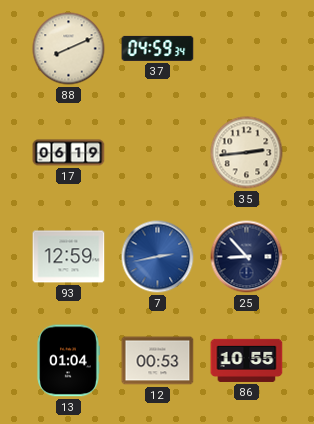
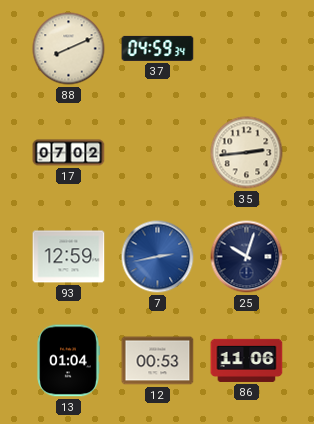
17: 06:19 -> 07:02
25: 8:53 -> 10:03
86: 10:55 -> 11:06
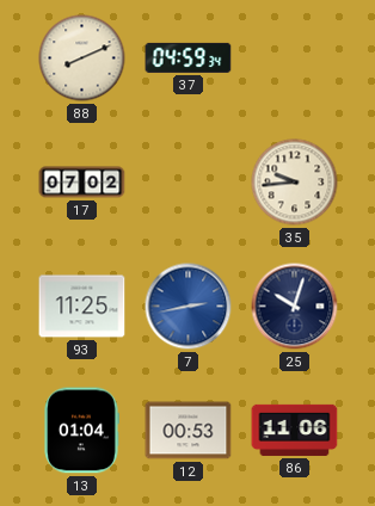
35: 2:44 -> 9:44
93: 12:59 -> 11:25
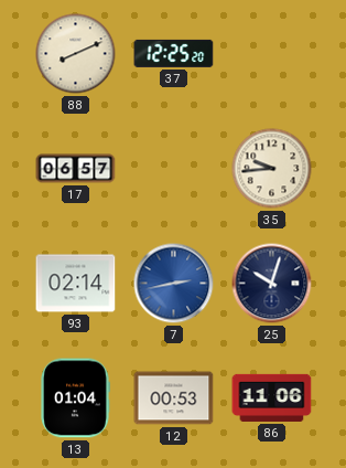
37: 04:59 -> 12:25
17: 07:02 -> 06:57
93: 11:25 -> 02:14
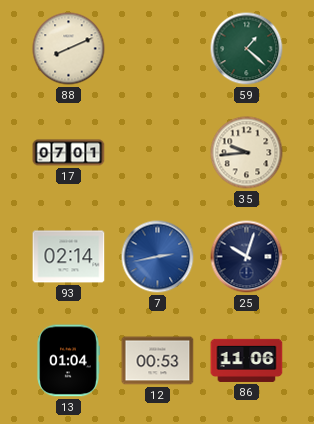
37: 12:25 -> none
59: none -> 1:22
17: 06:57 -> 07:01
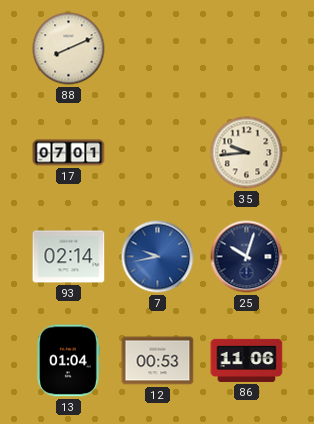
59: 1:22 -> none
7: 2:43 -> 9:43
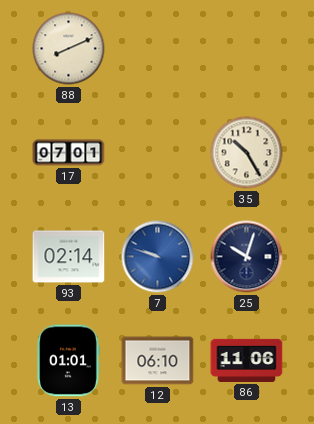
35: 9:44 -> 10:25
7: 9:43 -> 9:48
13: 01:04 -> 01:01
12: 00:53 -> 06:10
